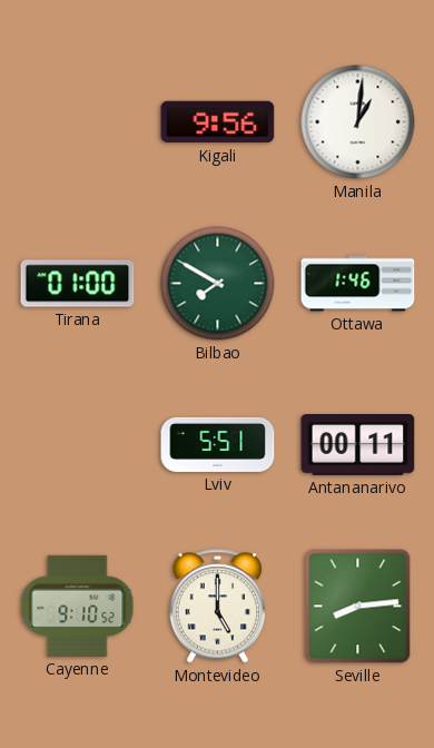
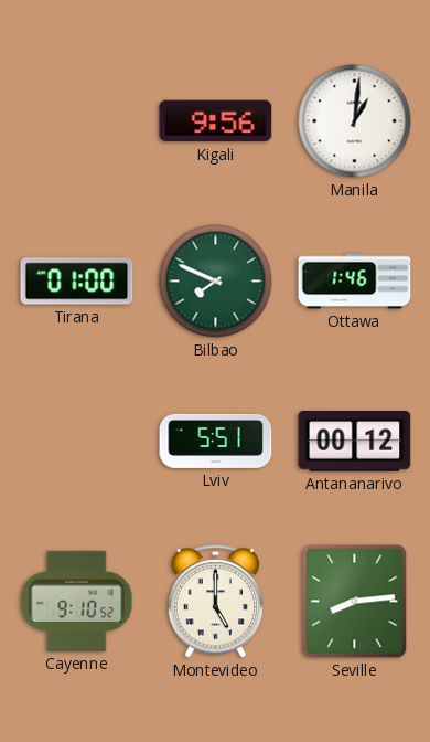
Bilbao: 7:50 -> 7:49
Antananarivo: 00:11 -> 00:12
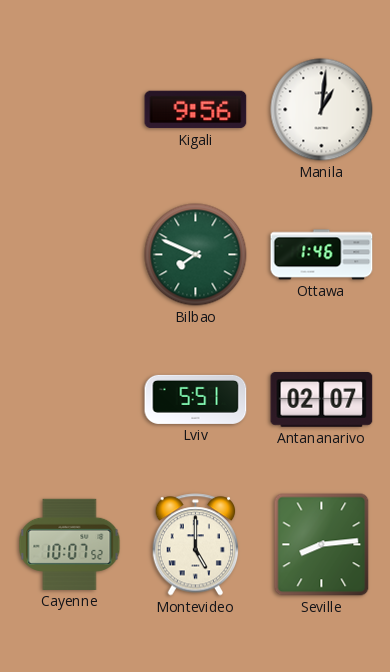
Tirana: 01:00 -> none
Antananarivo: 00:12 -> 02:07
Cayenne: 9:10 -> 10:07
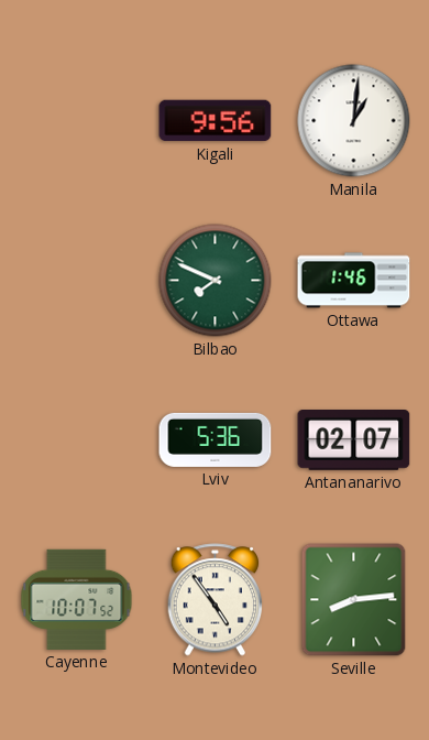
Lviv: 5:51 -> 5:36
Montevideo: 5:00 -> 4:54
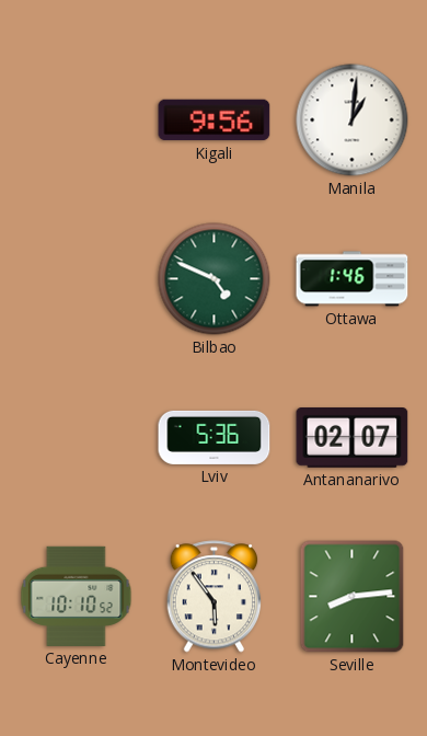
Bilbao: 7:49 -> 4:49
Cayenne: 10:07 -> 10:10
Montevideo: 4:54 -> 5:54
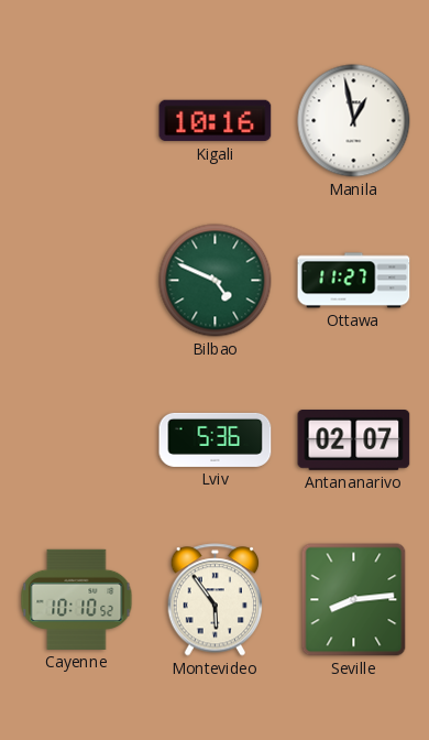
Kigali: 9:56 -> 10:16
Manila: 1:01 -> 12:58
Ottawa: 1:46 -> 11:27
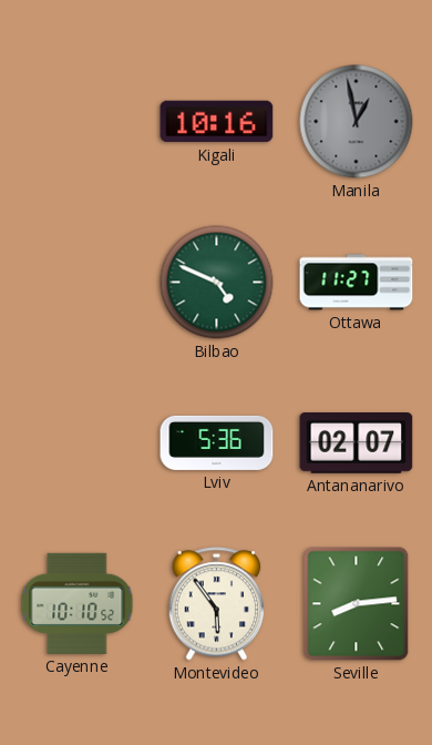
Manila dial: white -> grey
